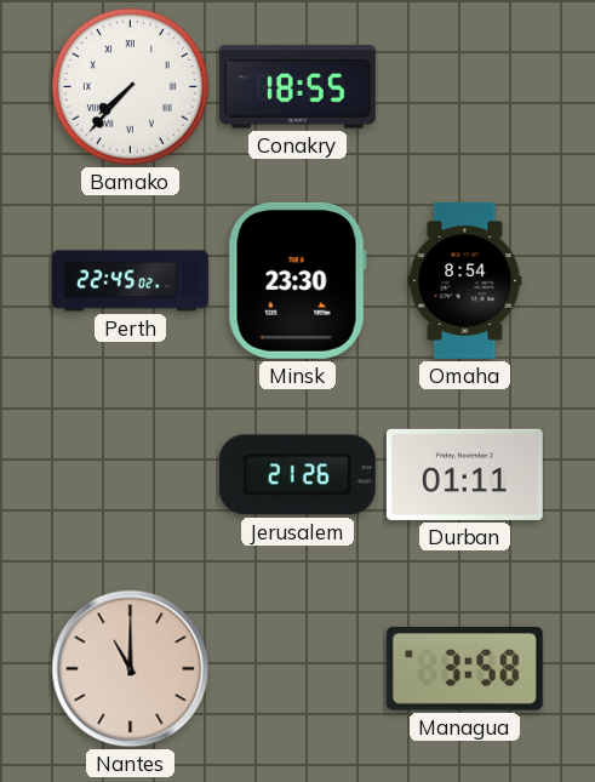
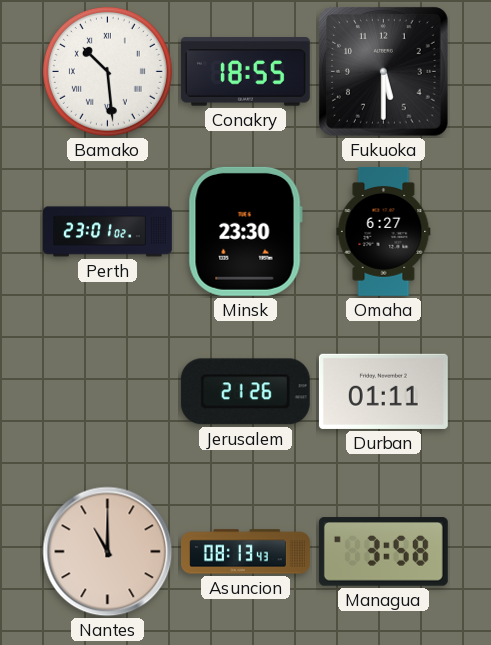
Bamako: 7:37 -> 10:29
Fukuoka: none -> 5:30
Perth: 22:45 -> 23:01
Omaha: 8:54 -> 6:27
Asuncion: none -> 08:13
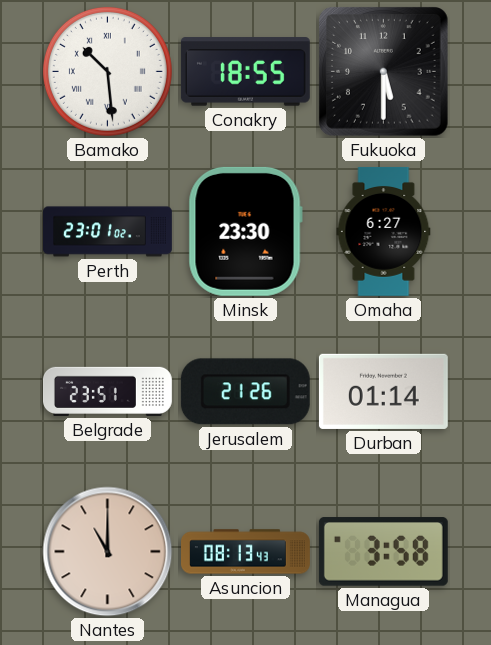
Belgrade: none -> 23:51
Durban: 01:11 -> 01:14
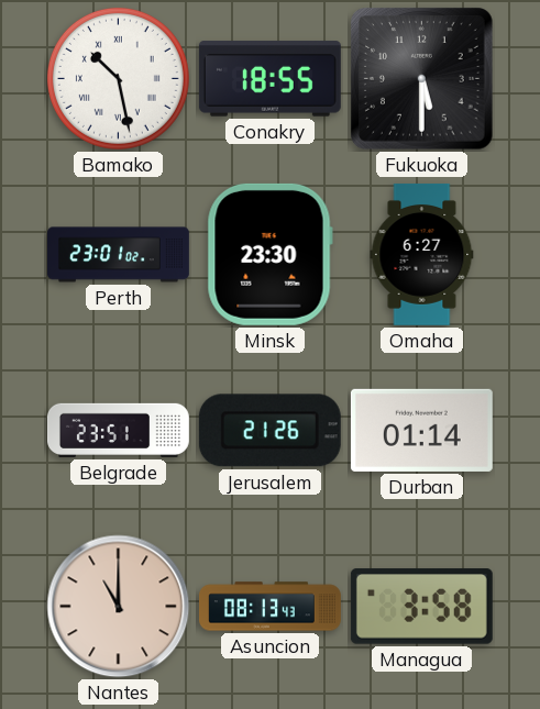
Bamako: 10:29 -> 10:28
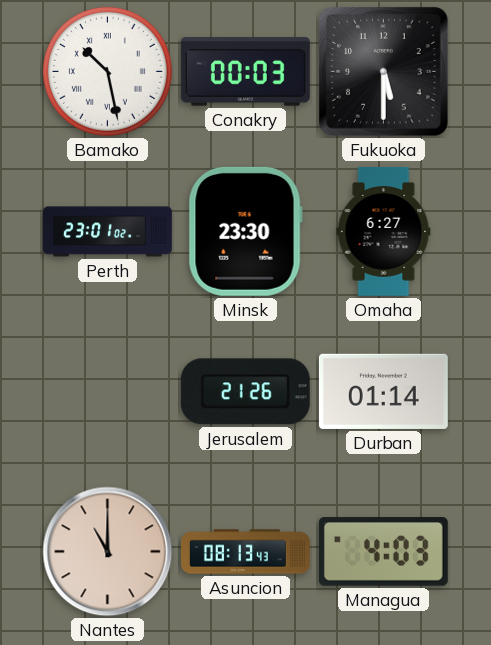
Conakry: 18:55 -> 00:03
Belgrade: 23:51 -> none
Managua: 3:58 -> 4:03
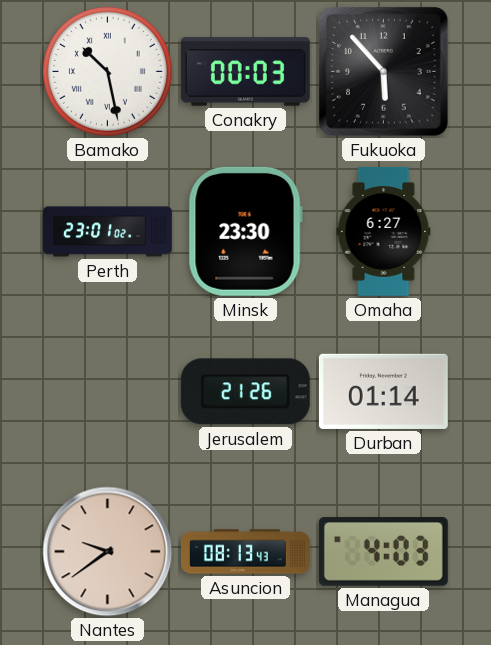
Fukuoka: 5:30 -> 5:53
Nantes: 11:00 -> 9:39
